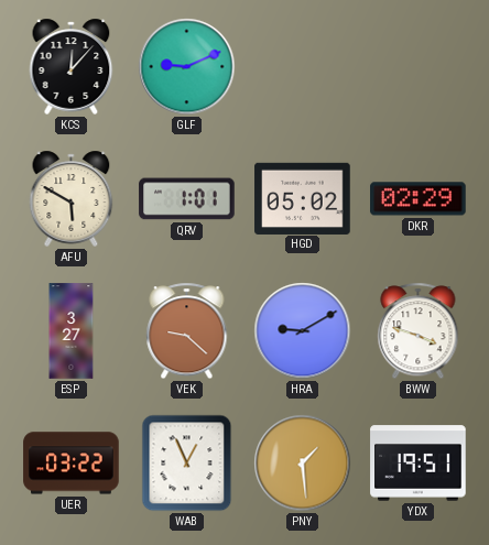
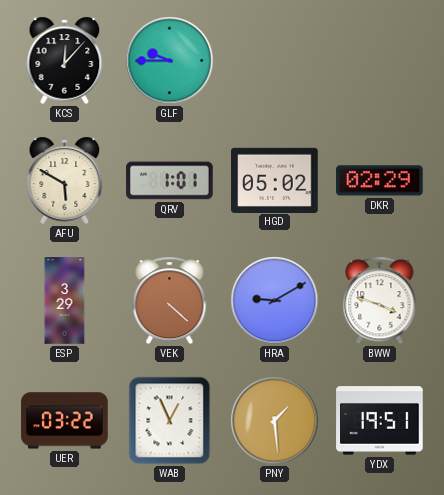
GLF: 9:11 -> 9:45
ESP: 3:27 -> 3:29
VEK: 9:22 -> 4:22
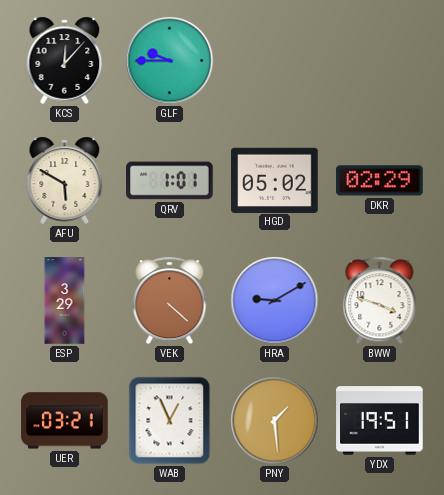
UER: 03:22 -> 03:21
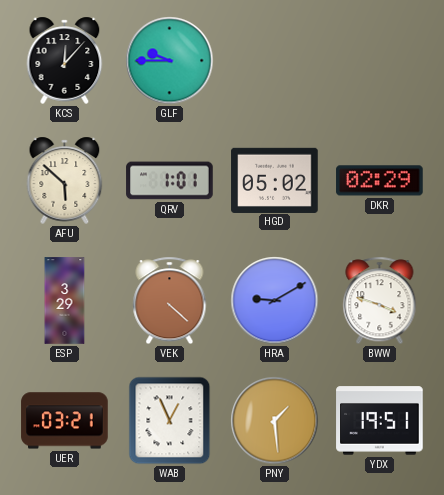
AFU: 5:50 -> 5:52
